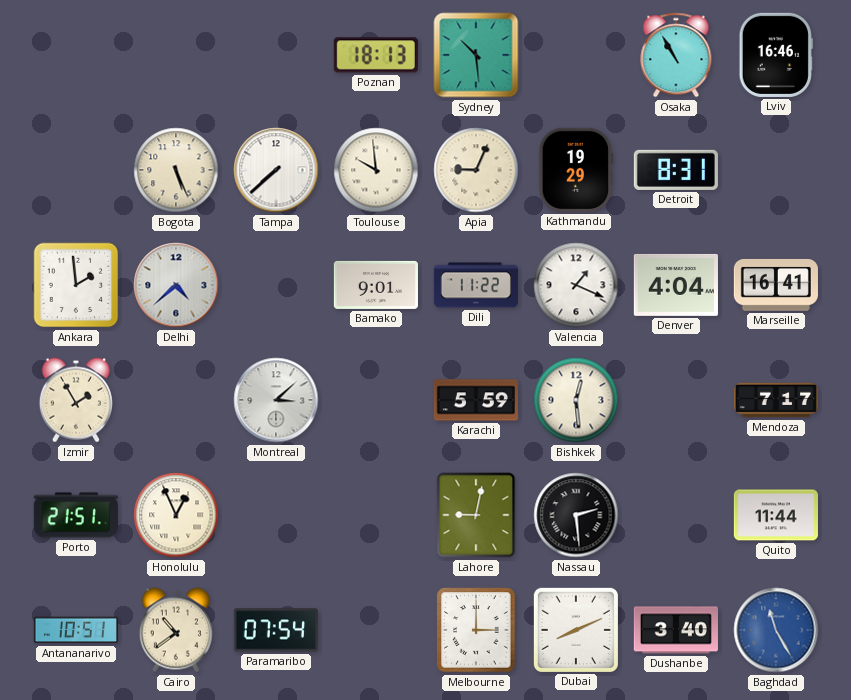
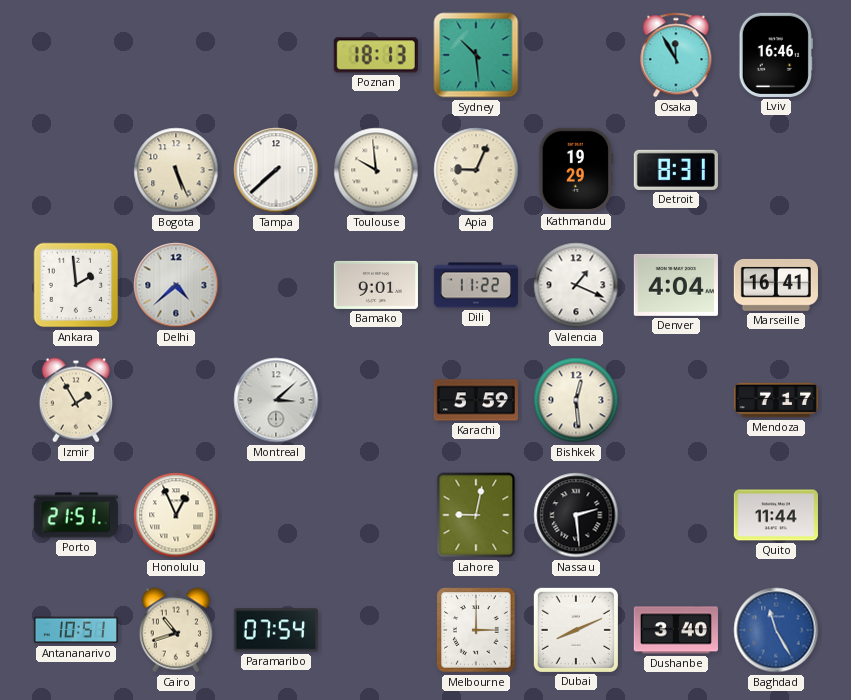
Osaka: 10:55 -> 11:55
Cairo: 10:39 -> 10:42
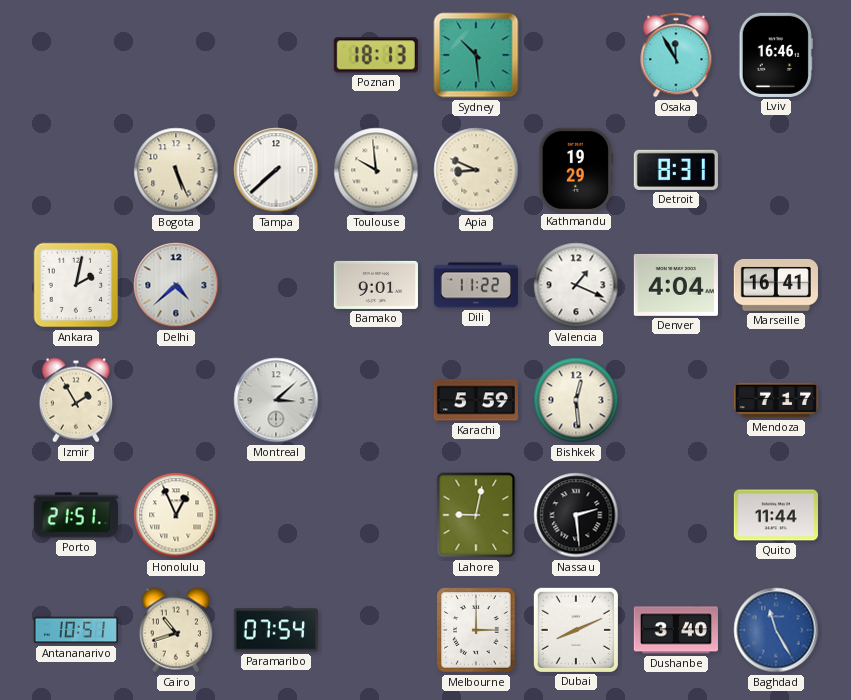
Apia: 9:04 -> 8:49
Ankara: 1:59 -> 2:02
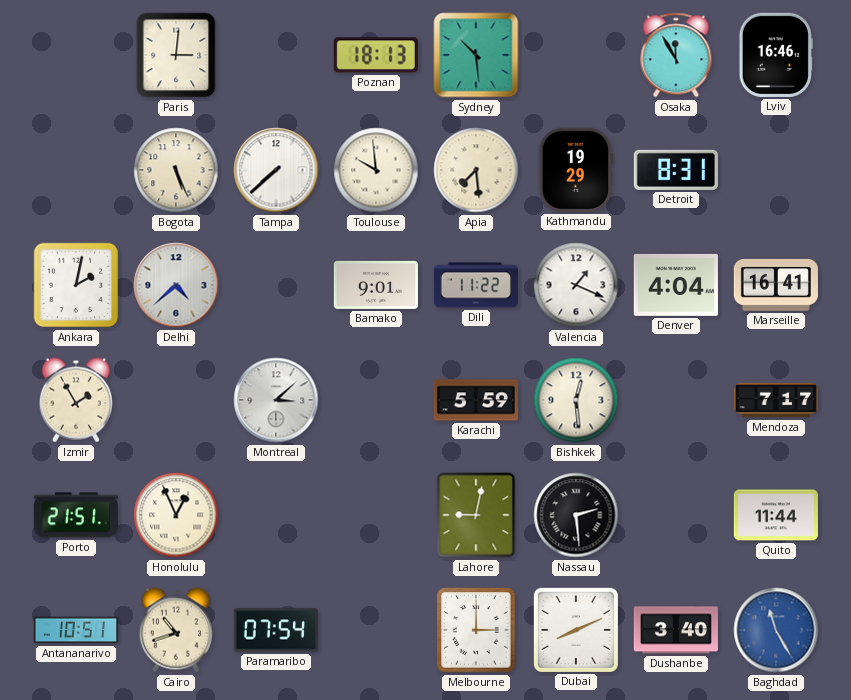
Paris: none -> 3:01
Apia: 8:49 -> 7:29
